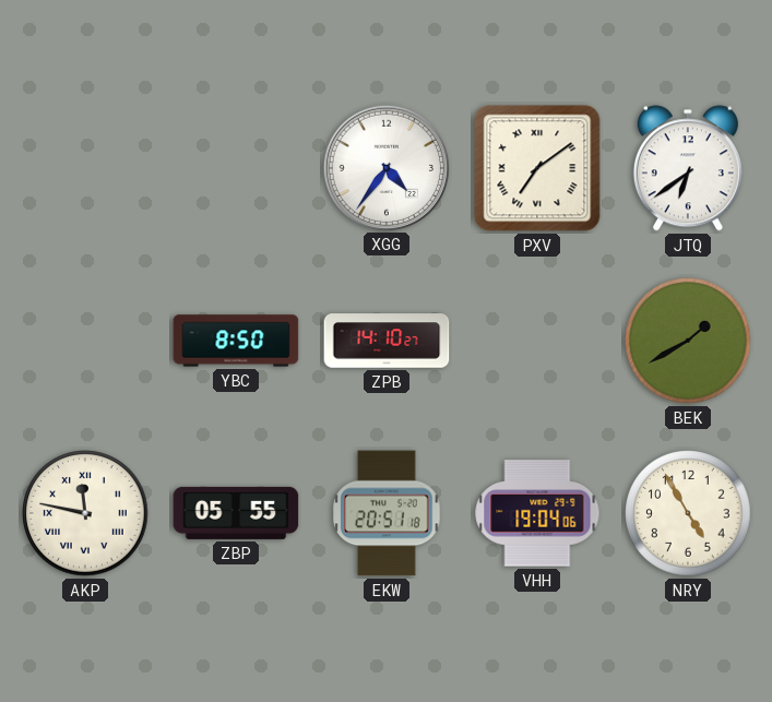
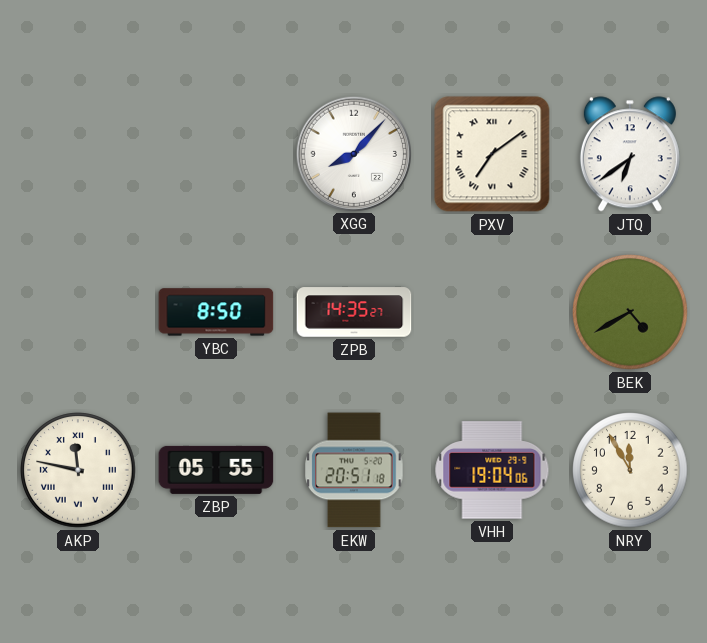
XGG: 4:36 -> 8:07
ZPB: 14:10 -> 14:35
BEK: 1:40 -> 4:40
NRY: 4:55 -> 11:55
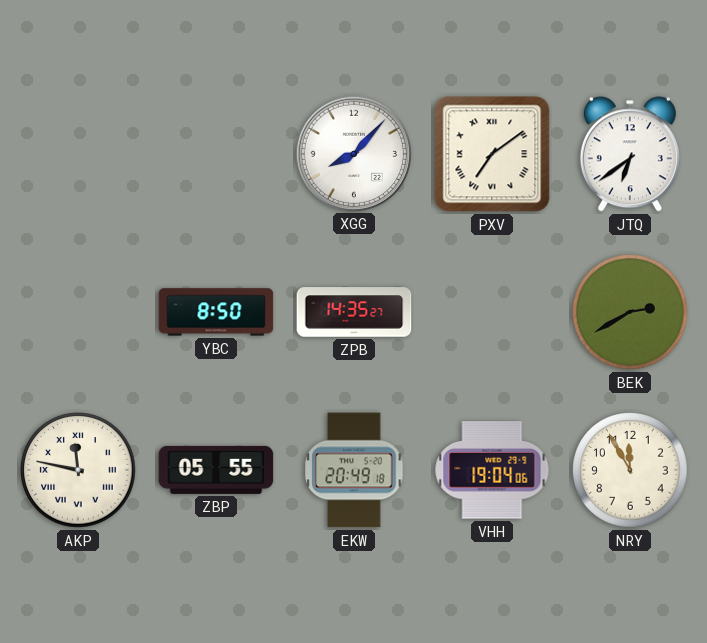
BEK: 4:40 -> 2:40
EKW: 20:51 -> 20:49
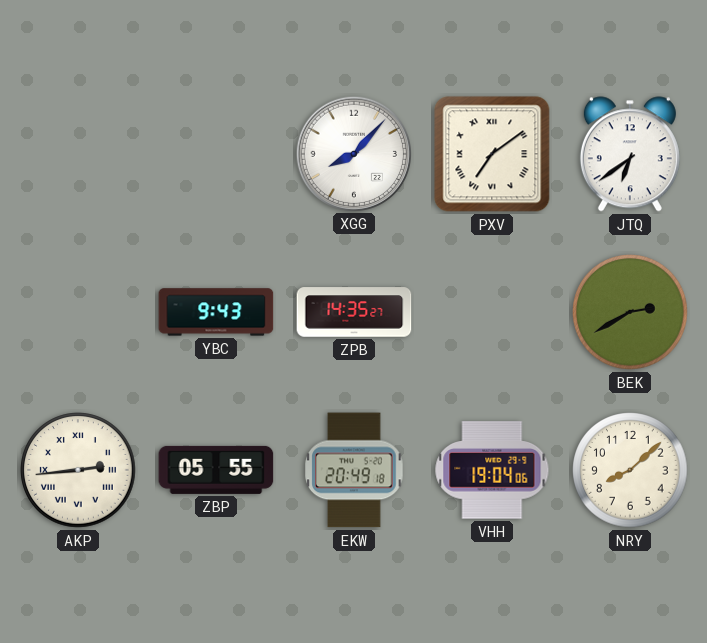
YBC: 8:50 -> 9:43
AKP: 11:47 -> 2:44
NRY: 11:55 -> 8:08
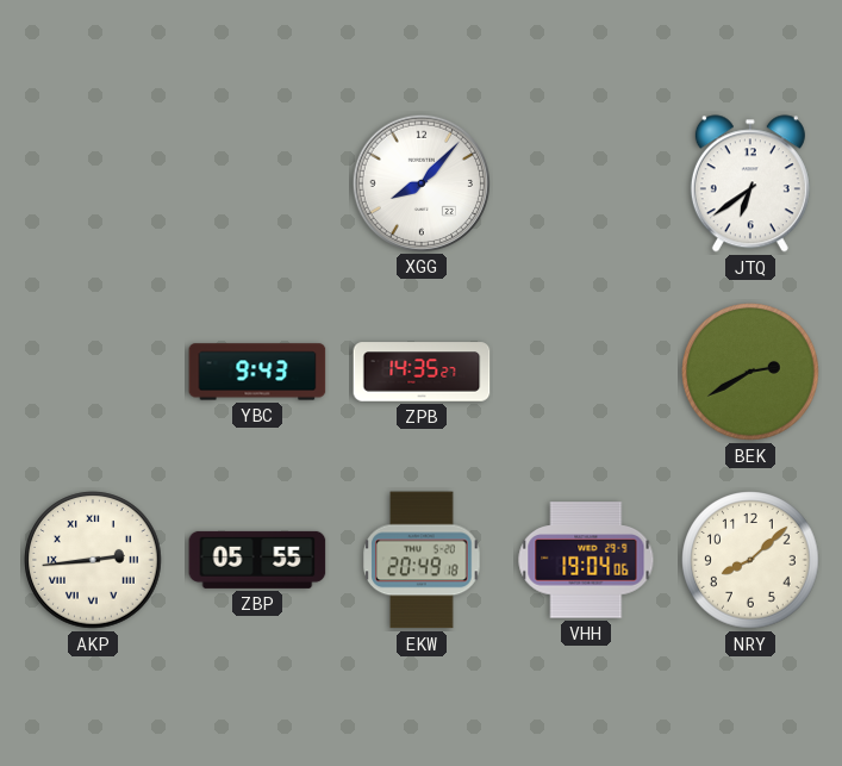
PXV: 7:09 -> none
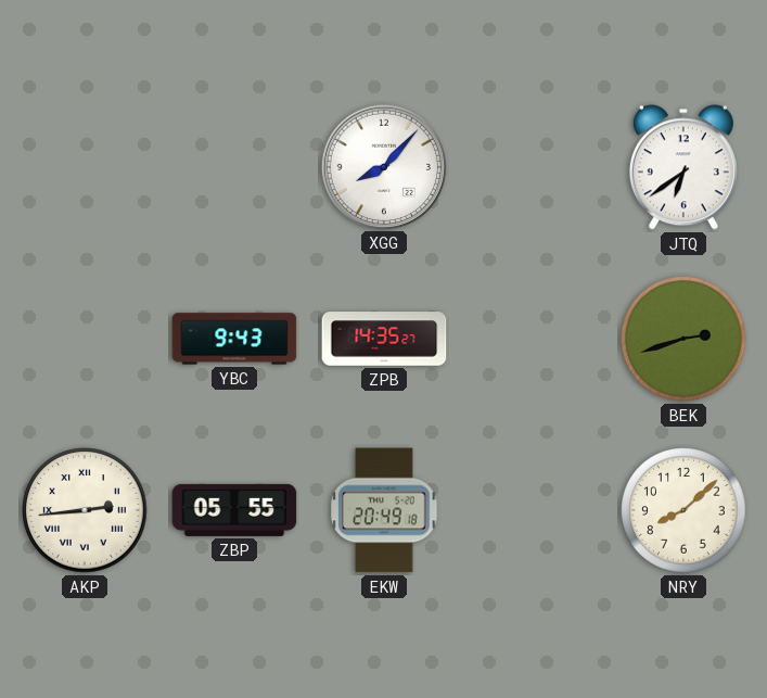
BEK: 2:40 -> 2:42
VHH: 19:04 -> none
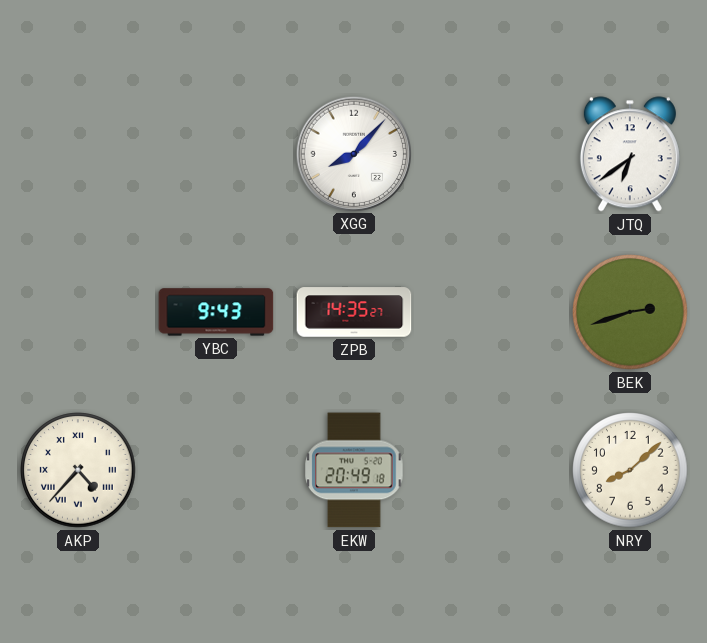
AKP: 2:44 -> 4:37
ZBP: 05:55 -> none
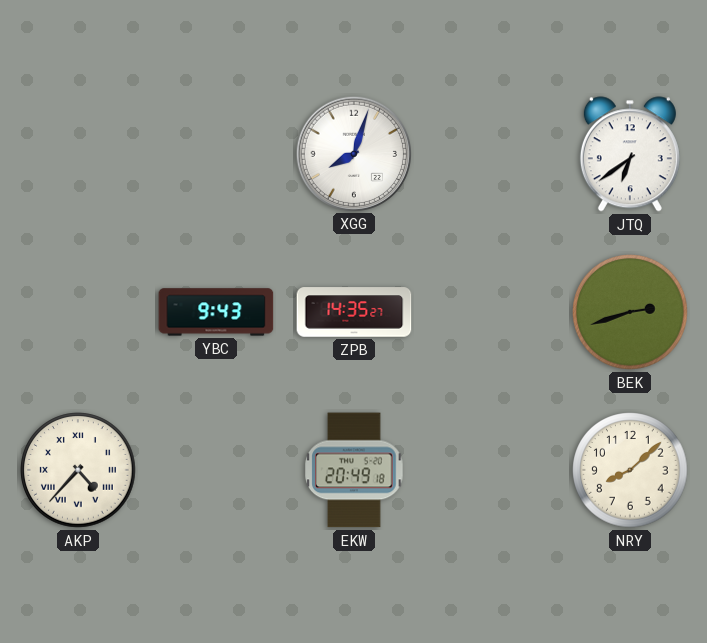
XGG: 8:07 -> 8:03
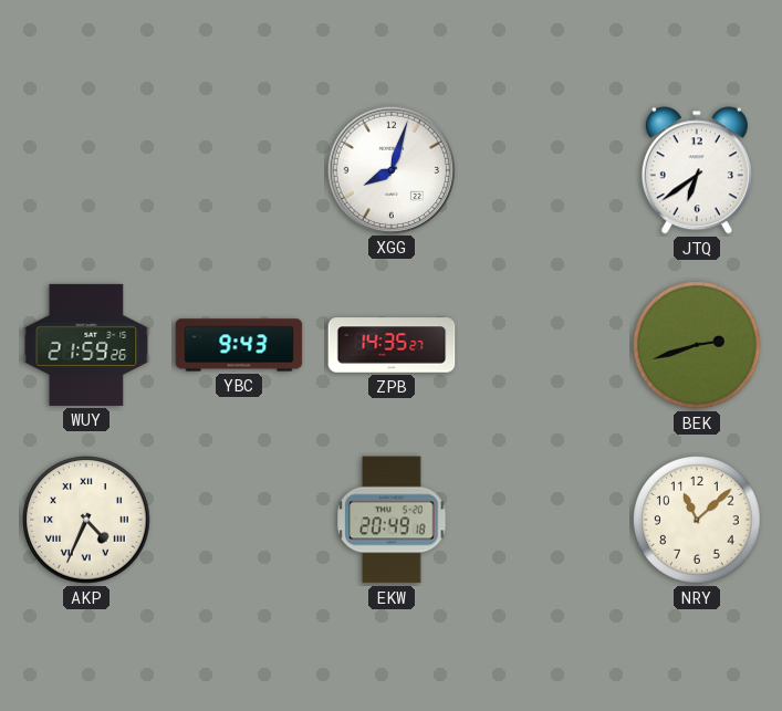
WUY: none -> 21:59
AKP: 4:37 -> 4:34
NRY: 8:08 -> 11:08
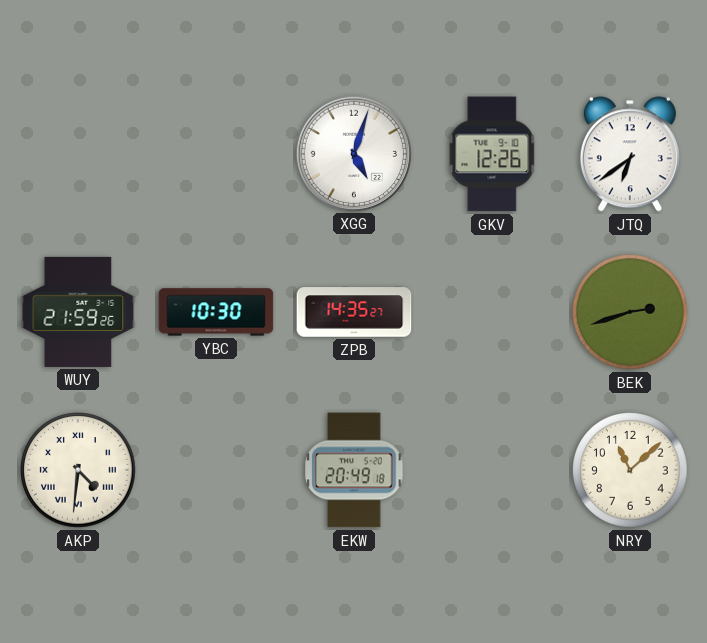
XGG: 8:03 -> 5:03
GKV: none -> 12:26
YBC: 9:43 -> 10:30
AKP: 4:34 -> 4:31
